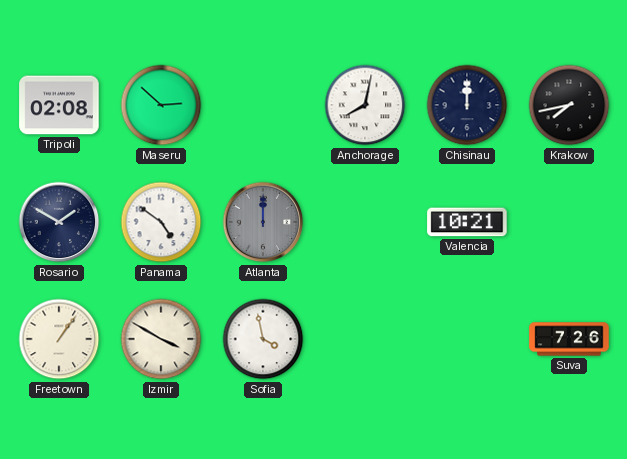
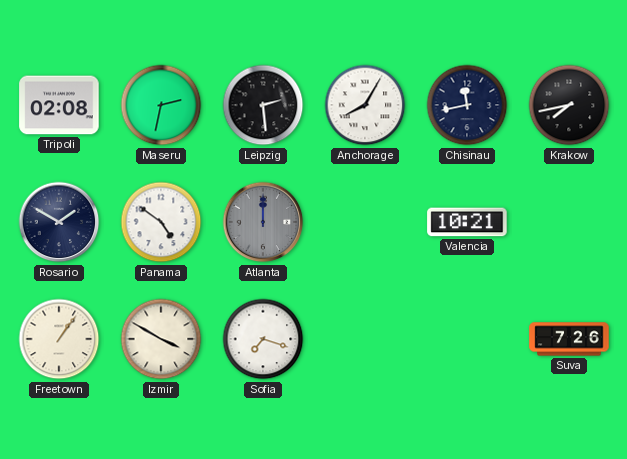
Maseru: 2:52 -> 2:32
Leipzig: none -> 2:29
Anchorage: 8:02 -> 8:05
Chisinau: 12:00 -> 11:43
Sofia: 3:58 -> 7:18
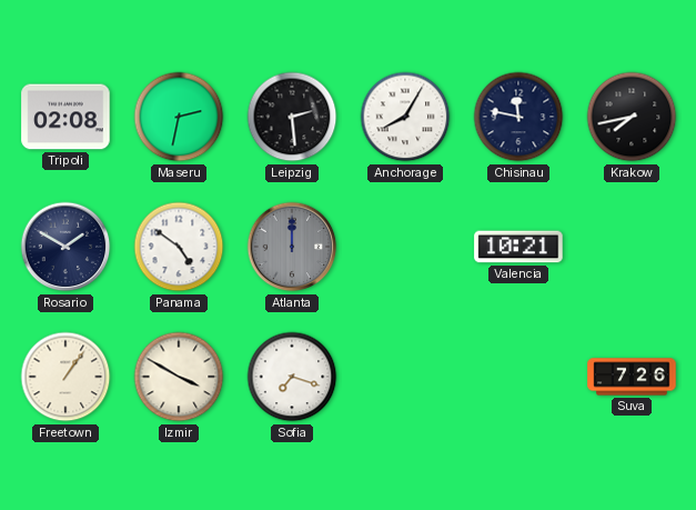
Chisinau: 11:43 -> 11:47
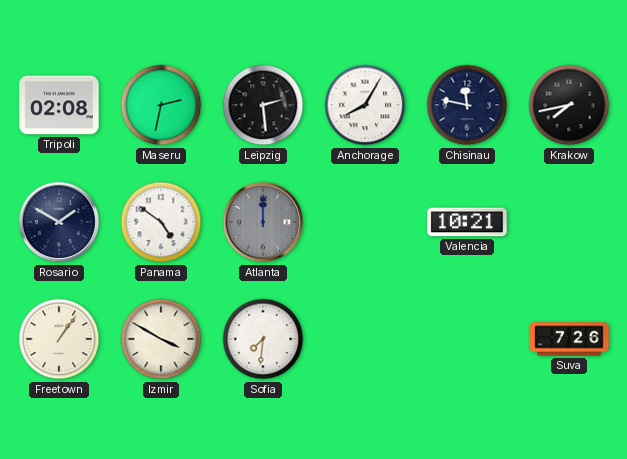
Sofia: 7:18 -> 7:31
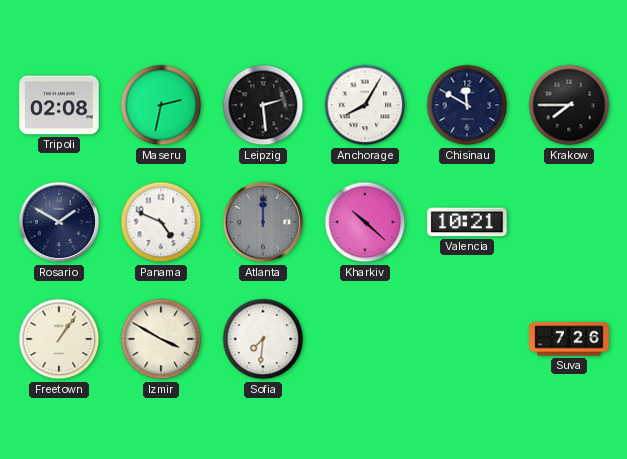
Chisinau: 11:47 -> 11:50
Krakow: 7:43 -> 7:45
Panama: 4:51 -> 4:49
Kharkiv: none -> 10:22
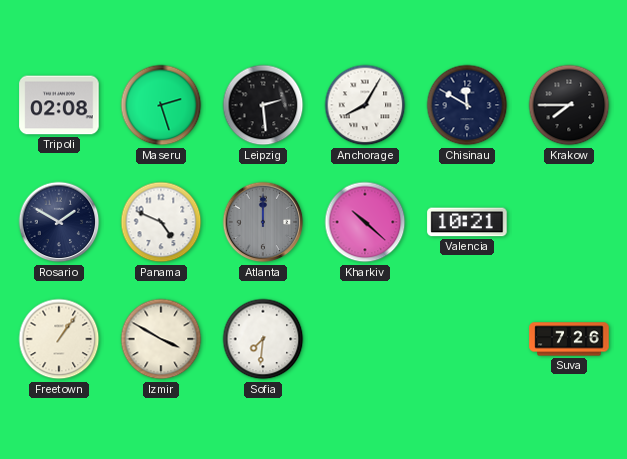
Maseru: 2:32 -> 2:27
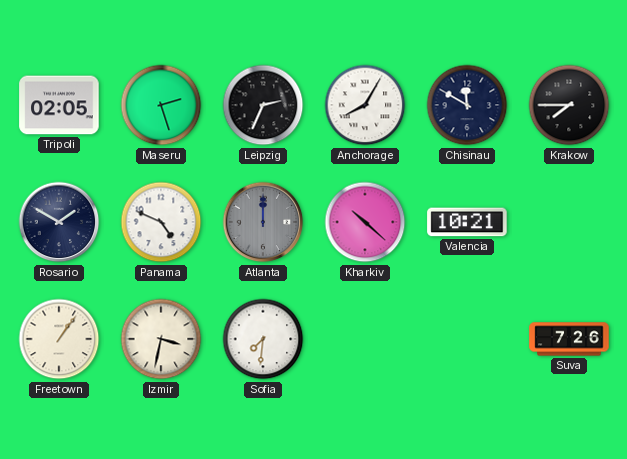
Tripoli: 02:08 -> 02:05
Leipzig: 2:29 -> 2:34
Izmir: 3:50 -> 3:32
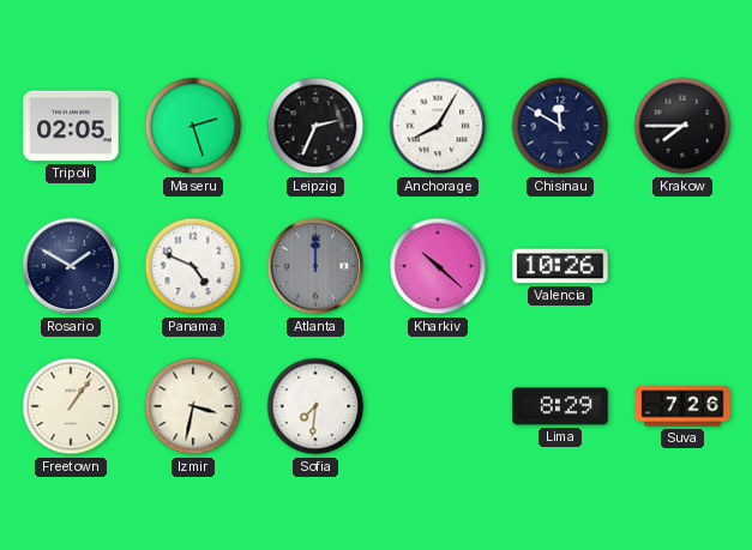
Valencia: 10:21 -> 10:26
Lima: none -> 8:29
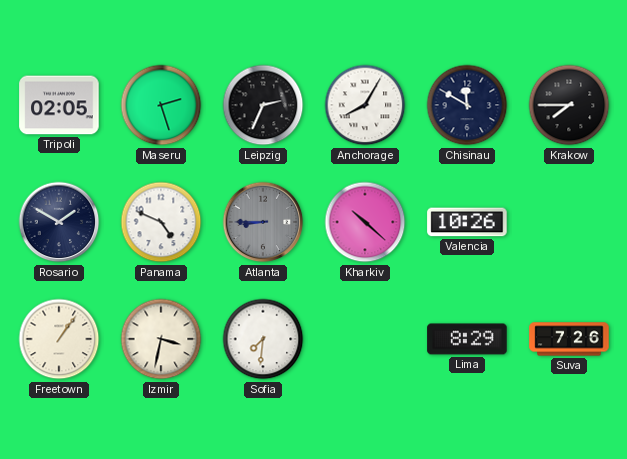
Atlanta: 12:00 -> 8:45
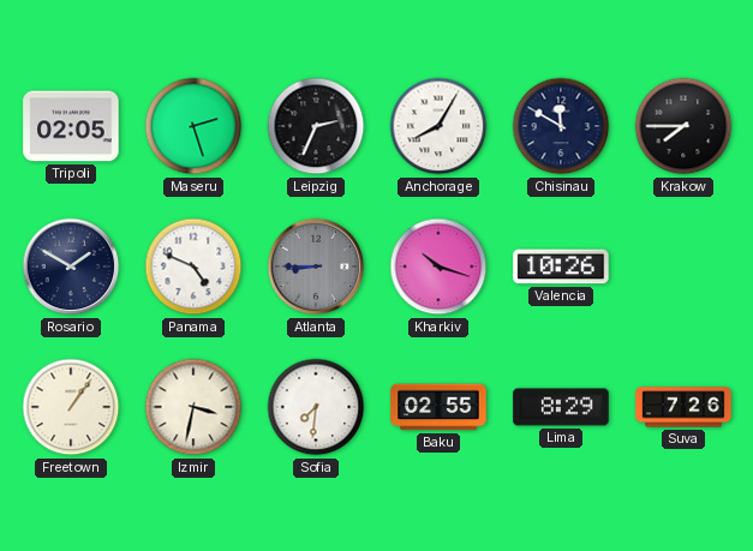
Kharkiv: 10:22 -> 10:18
Baku: none -> 02:55
